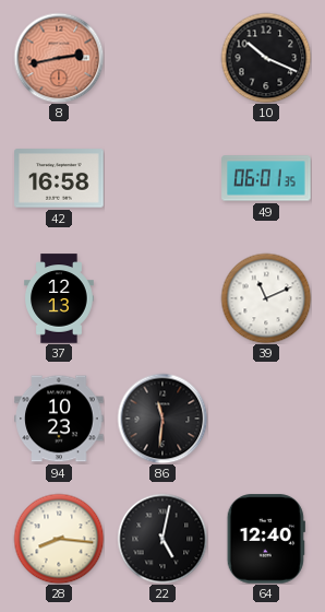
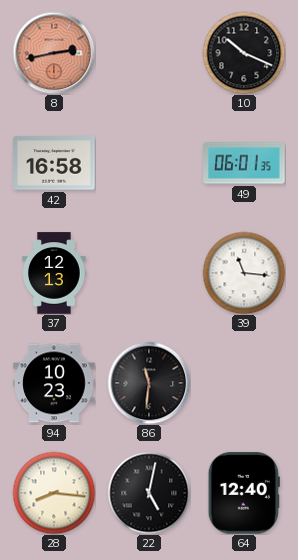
39: 11:11 -> 11:16
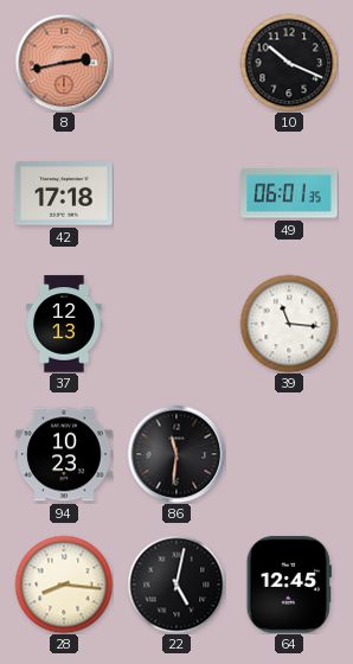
42: 16:58 -> 17:18
64: 12:40 -> 12:45
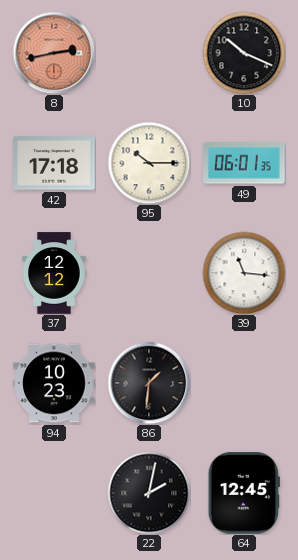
95: none -> 10:15
37: 12:13 -> 12:12
86: 11:31 -> 1:31
28: 8:16 -> none
22: 5:02 -> 2:02
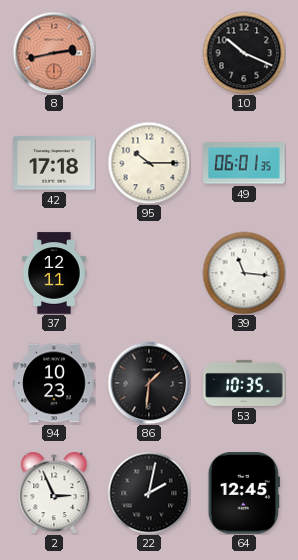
37: 12:12 -> 12:11
53: none -> 10:35
2: none -> 2:56
